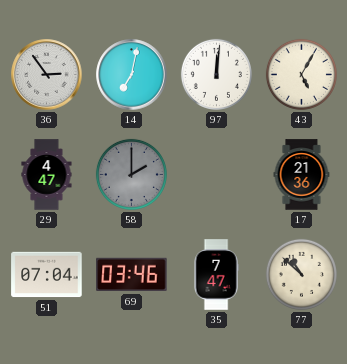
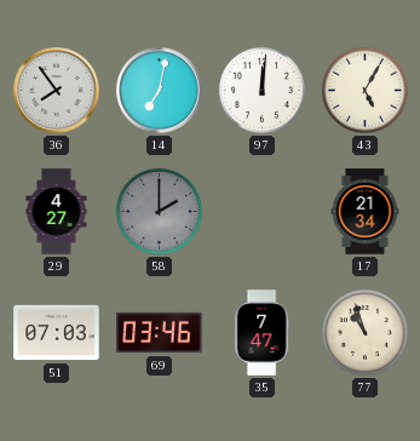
36: 2:54 -> 7:54
29: 4:47 -> 4:27
17: 21:36 -> 21:34
51: 07:04 -> 07:03
77: 10:52 -> 10:57
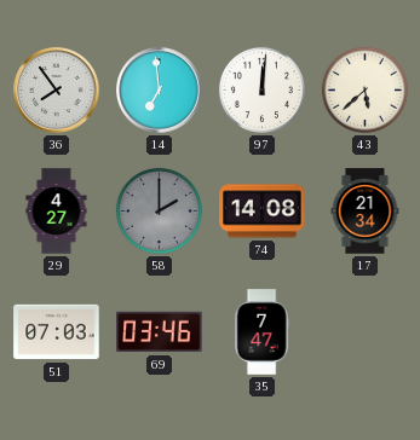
14: 7:02 -> 6:59
43: 5:05 -> 5:38
74: none -> 14:08
77: 10:57 -> none
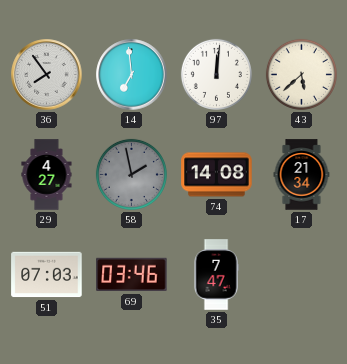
58: 2:00 -> 1:58
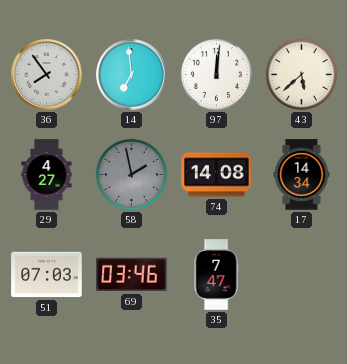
17: 21:34 -> 14:34
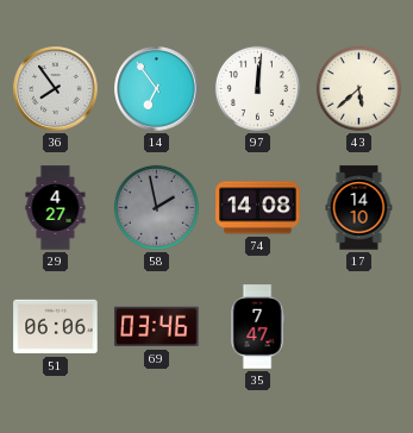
14: 6:59 -> 6:54
17: 14:34 -> 14:10
51: 07:03 -> 06:06
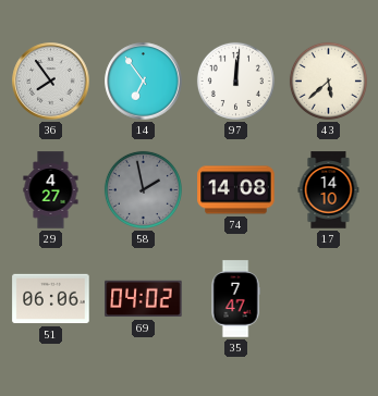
69: 03:46 -> 04:02
